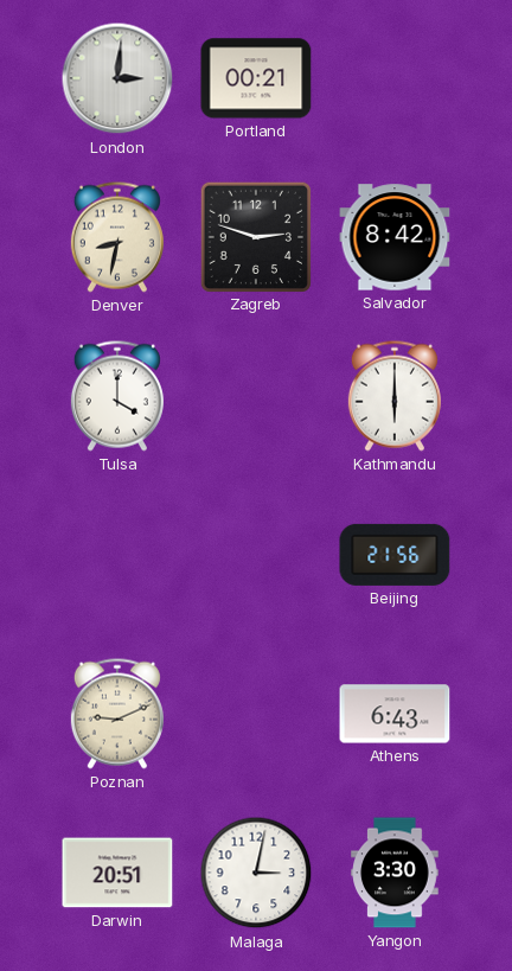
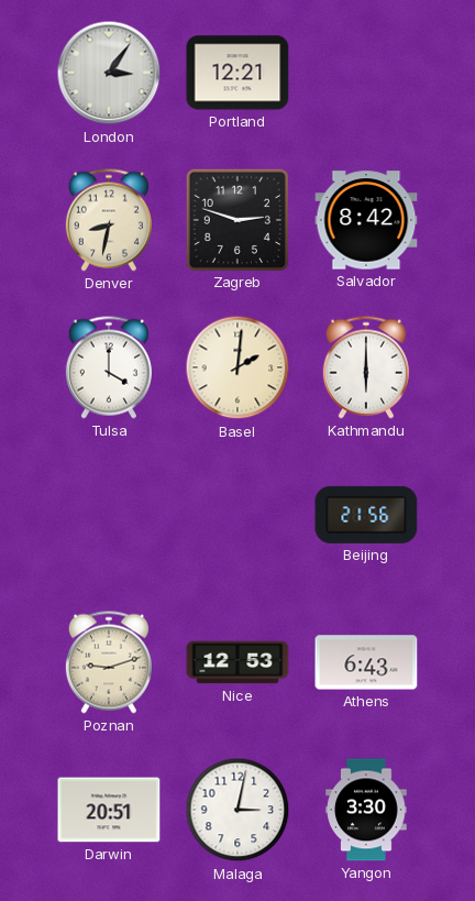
London: 3:01 -> 3:06
Portland: 00:21 -> 12:21
Basel: none -> 2:01
Poznan: 9:11 -> 9:12
Nice: none -> 12:53
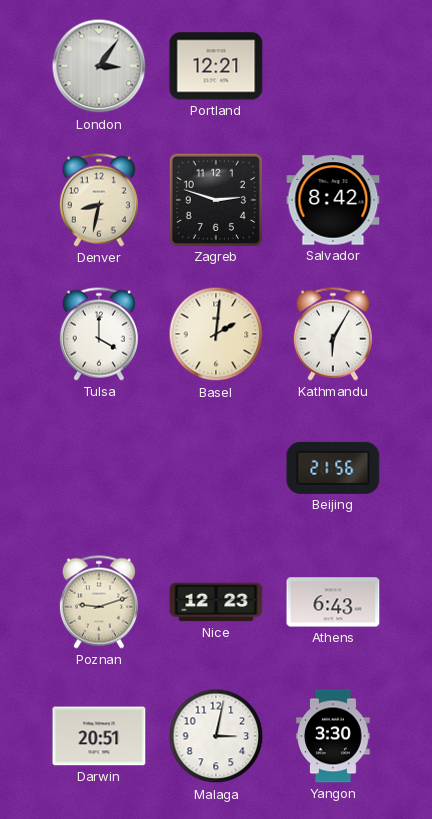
Kathmandu: 6:00 -> 6:05
Nice: 12:53 -> 12:23
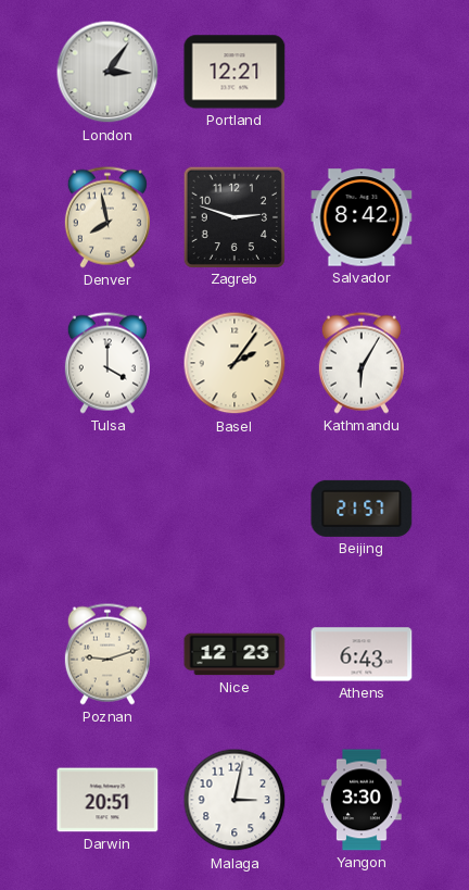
Denver: 8:32 -> 7:58
Basel: 2:01 -> 2:06
Beijing: 21:56 -> 21:57
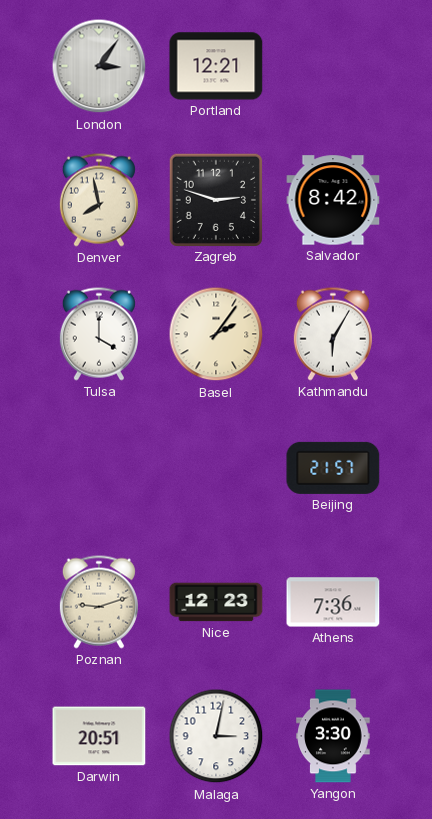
Athens: 6:43 -> 7:36
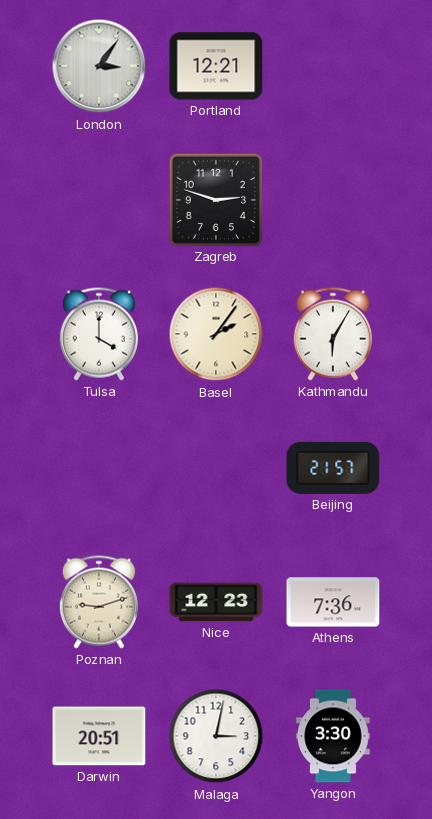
Denver: 7:58 -> none
Salvador: 8:42 -> none
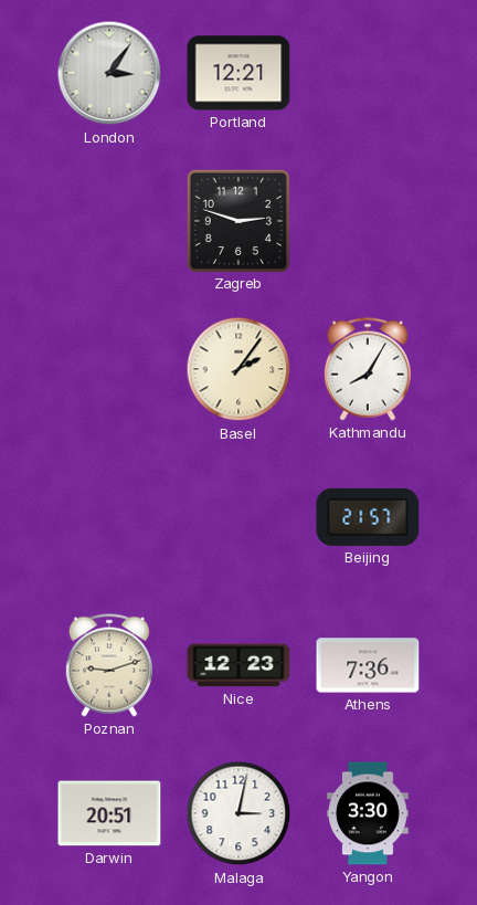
Tulsa: 4:00 -> none
Kathmandu: 6:05 -> 8:05
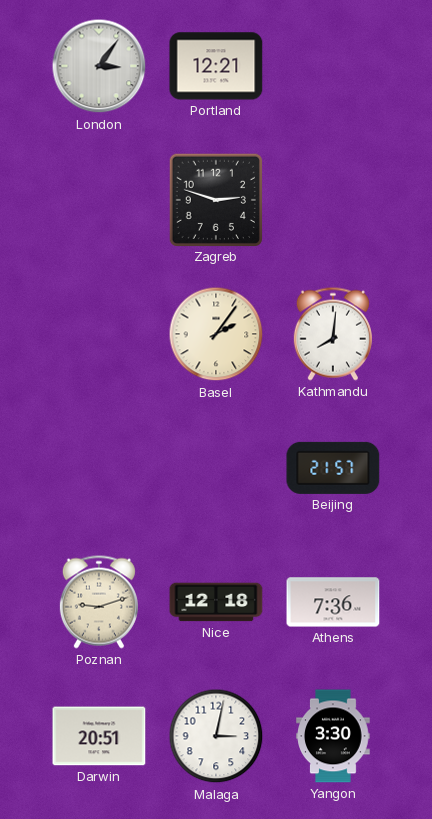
Kathmandu: 8:05 -> 8:01
Nice: 12:23 -> 12:18
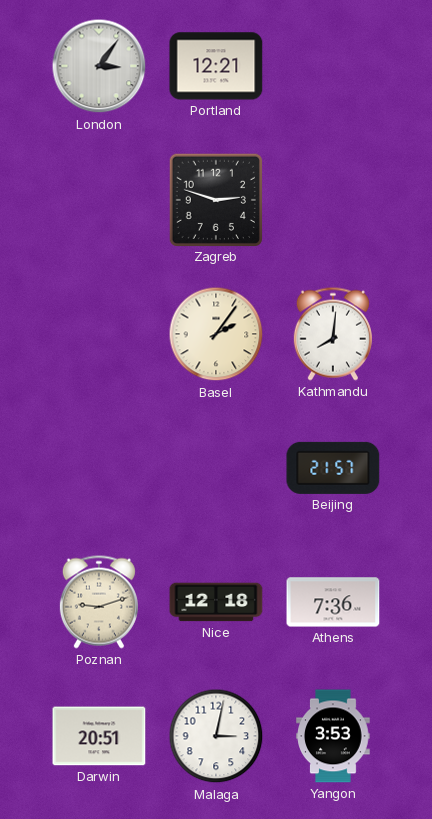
Yangon: 3:30 -> 3:53
